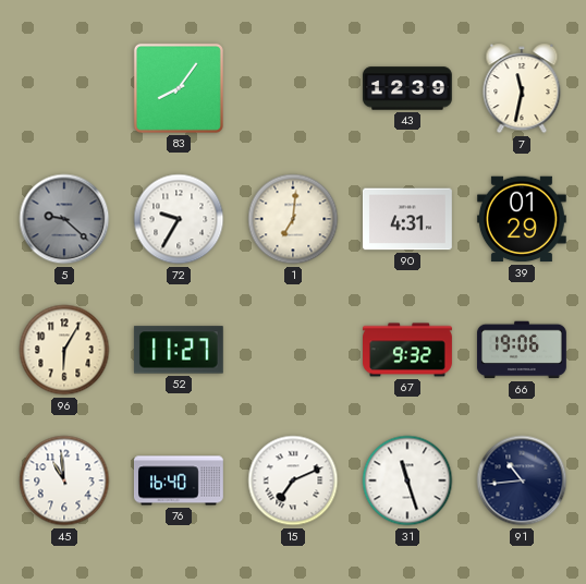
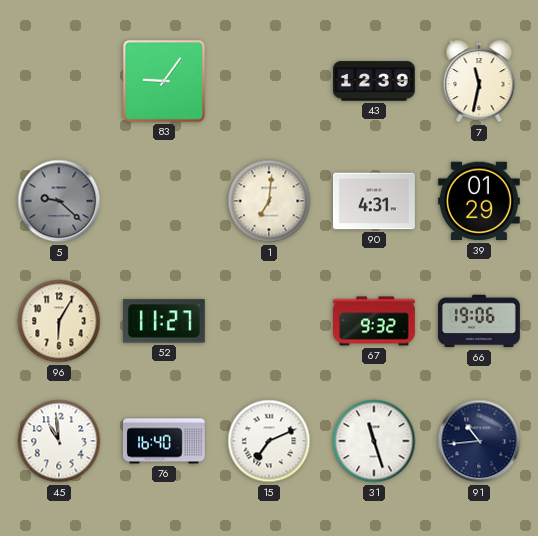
83: 8:06 -> 9:06
72: 9:35 -> none
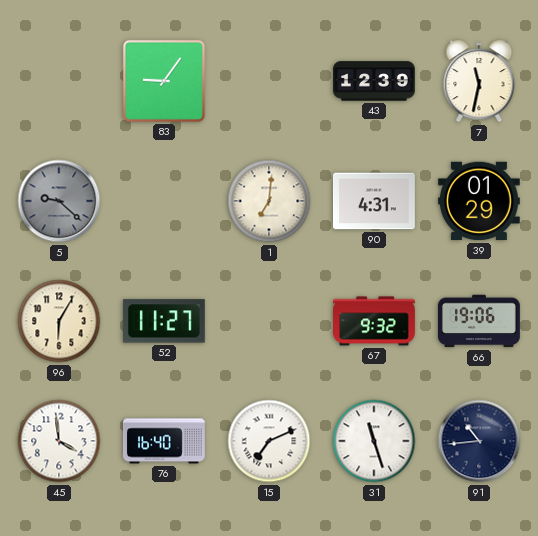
45: 10:59 -> 3:59
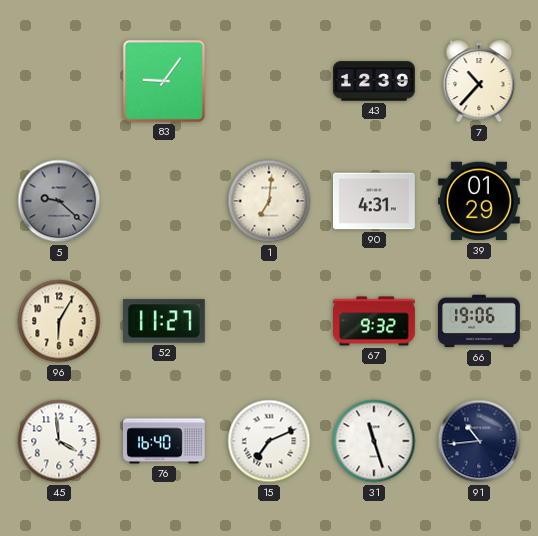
7: 11:32 -> 10:37
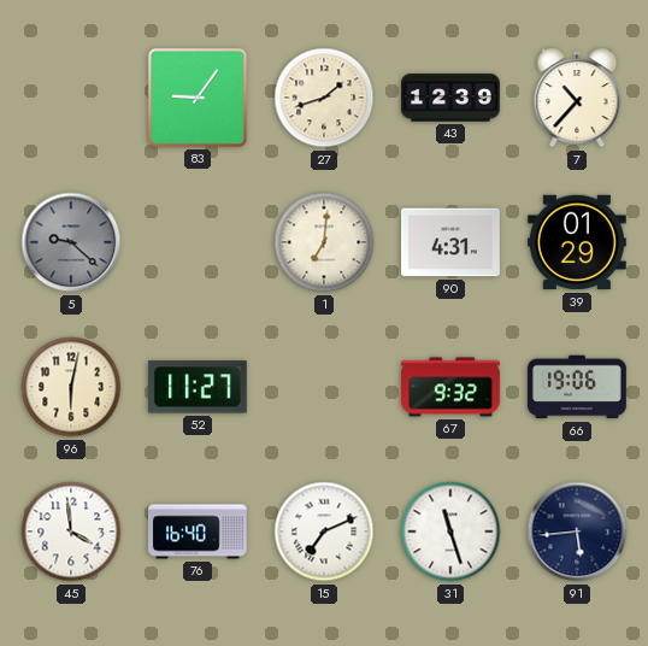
27: none -> 1:42
96: 6:05 -> 6:02
91: 10:44 -> 5:44
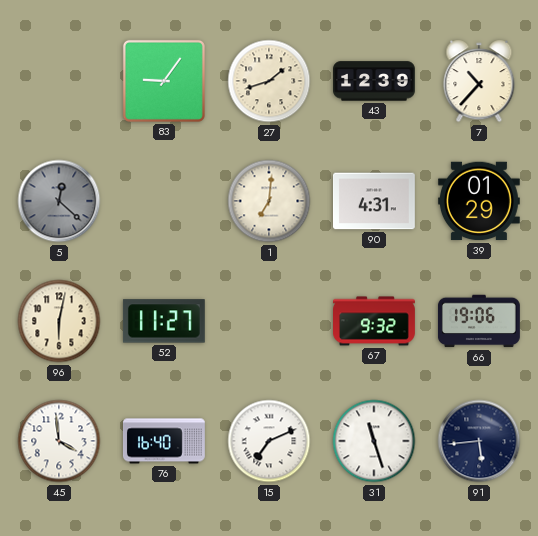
5: 9:22 -> 12:22
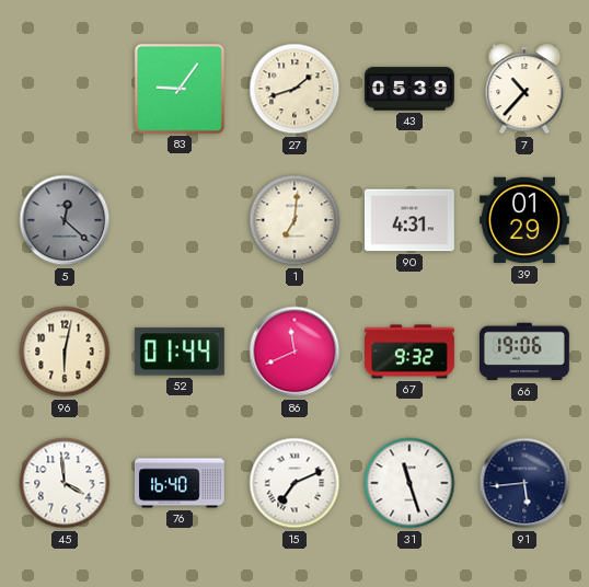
43: 12:39 -> 05:39
52: 11:27 -> 01:44
86: none -> 11:41
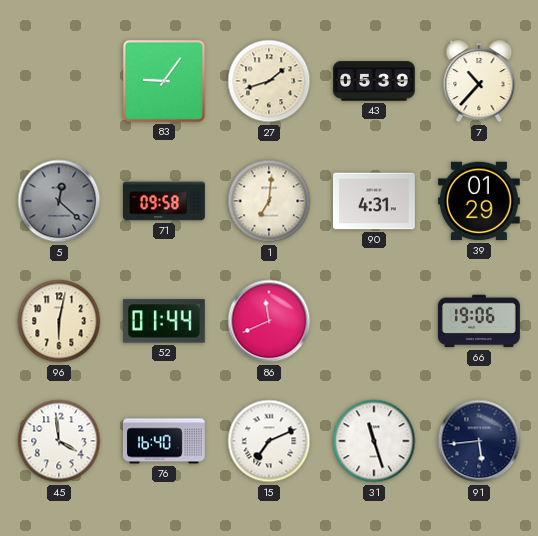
71: none -> 09:58
67: 9:32 -> none
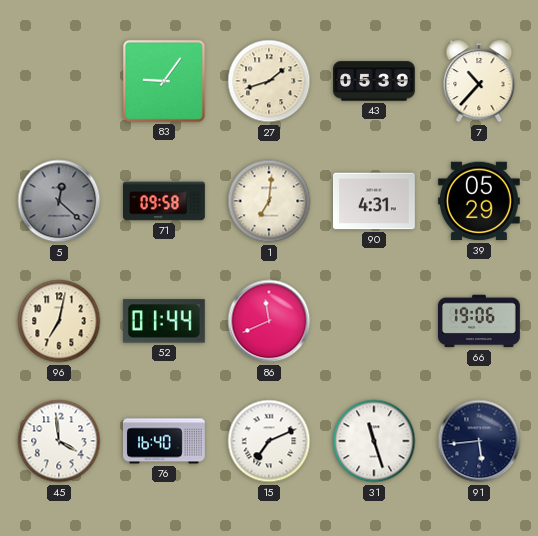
39: 01:29 -> 05:29
96: 6:02 -> 7:02
